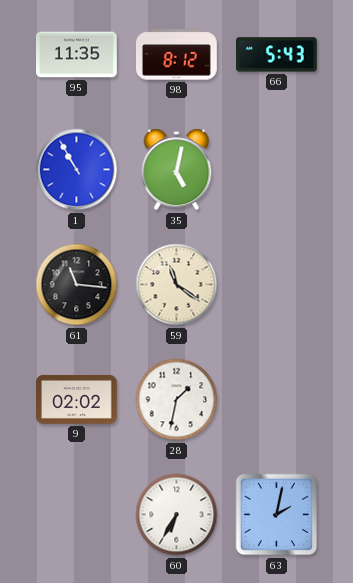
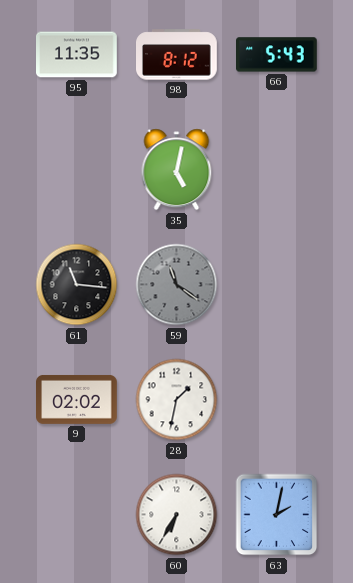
1: 10:55 -> none
59 dial: cream -> grey
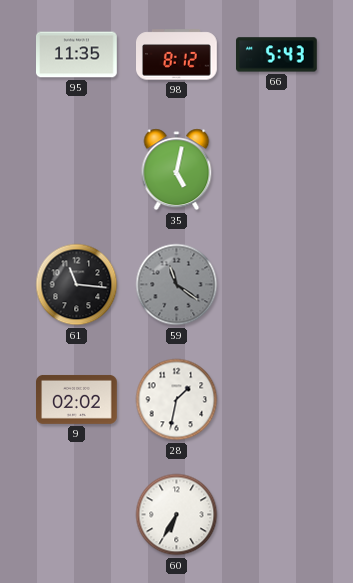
63: 2:02 -> none
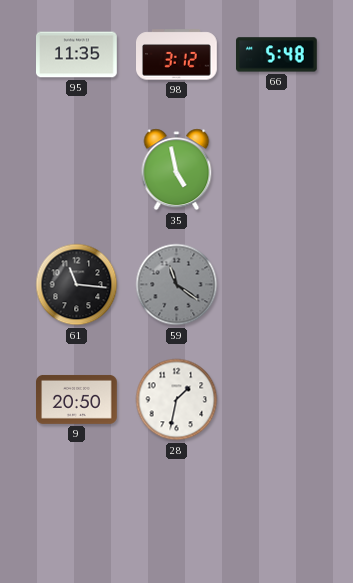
98: 8:12 -> 3:12
66: 5:43 -> 5:48
35: 5:02 -> 4:58
9: 02:02 -> 20:50
60: 6:35 -> none
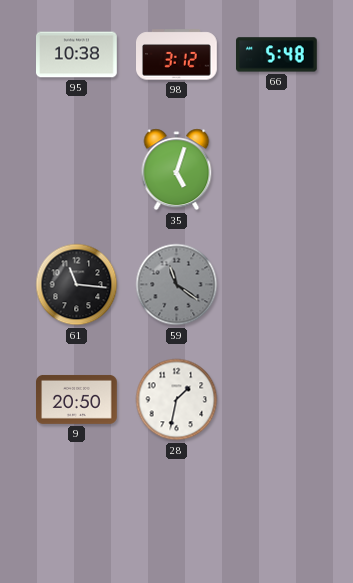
95: 11:35 -> 10:38
35: 4:58 -> 5:03
